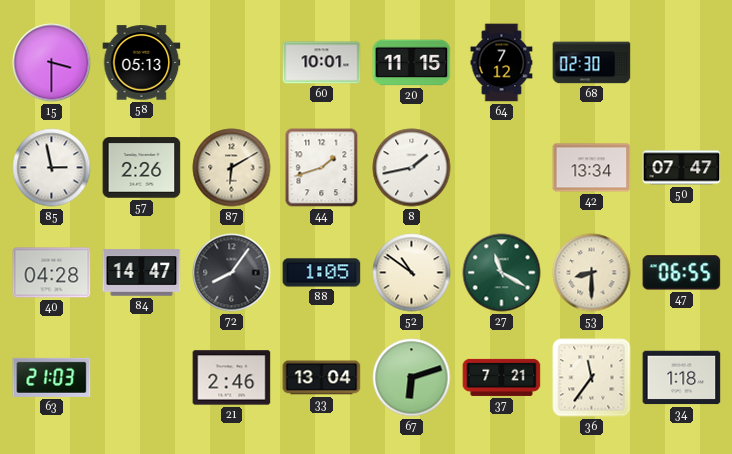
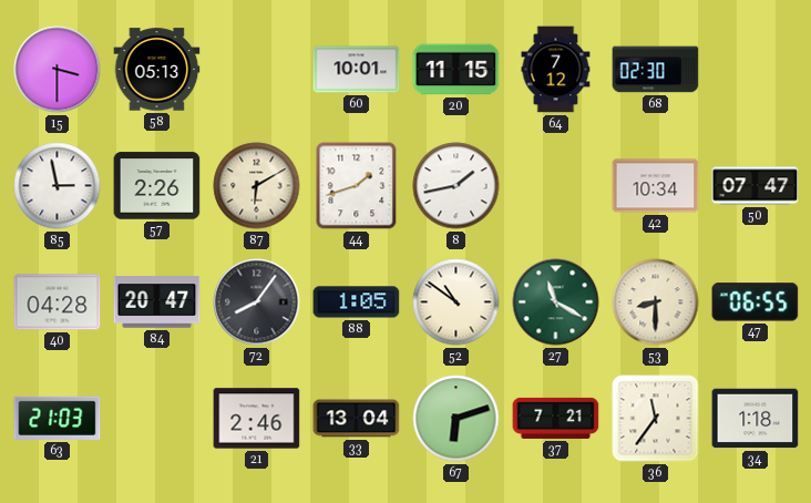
42: 13:34 -> 10:34
84: 14:47 -> 20:47
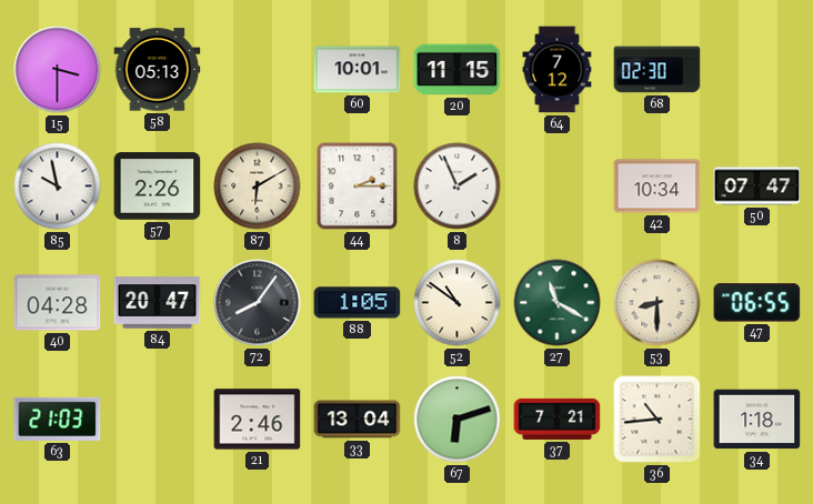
85: 2:58 -> 9:58
44: 1:42 -> 2:15
8: 1:43 -> 1:56
36: 11:36 -> 10:44
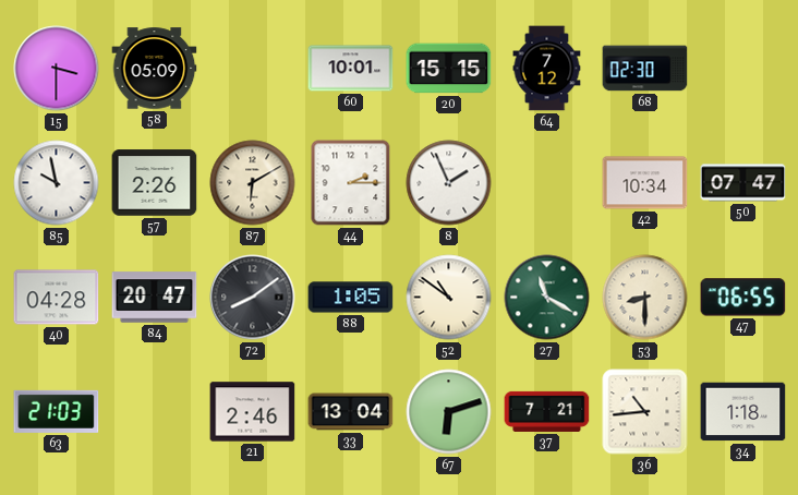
58: 05:13 -> 05:09
20: 11:15 -> 15:15
72: 8:06 -> 8:09
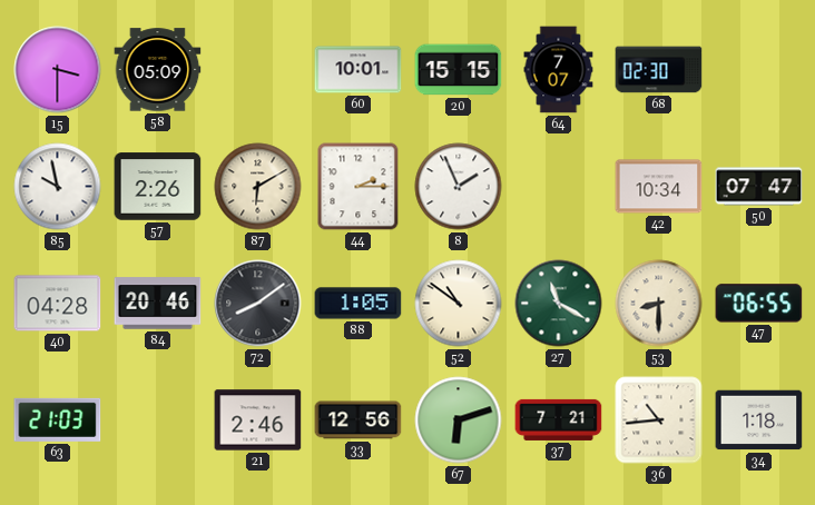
64: 7:12 -> 7:07
84: 20:47 -> 20:46
33: 13:04 -> 12:56
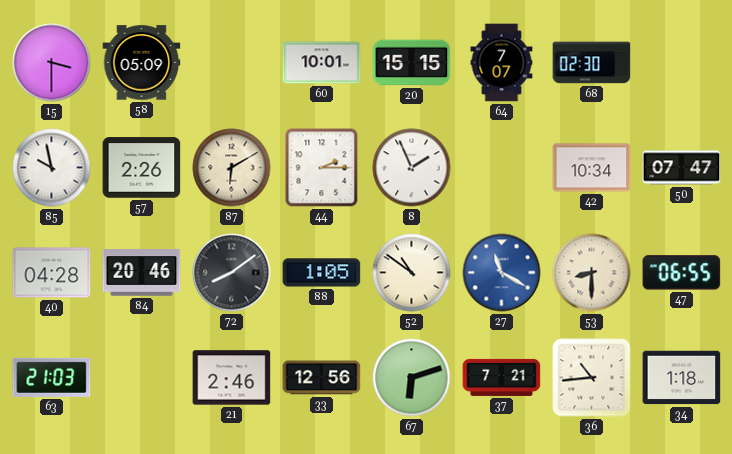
27 dial: green -> blue
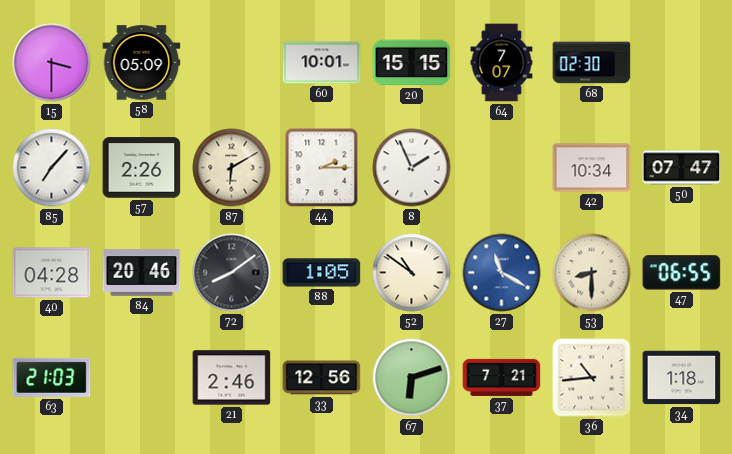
85: 9:58 -> 7:07
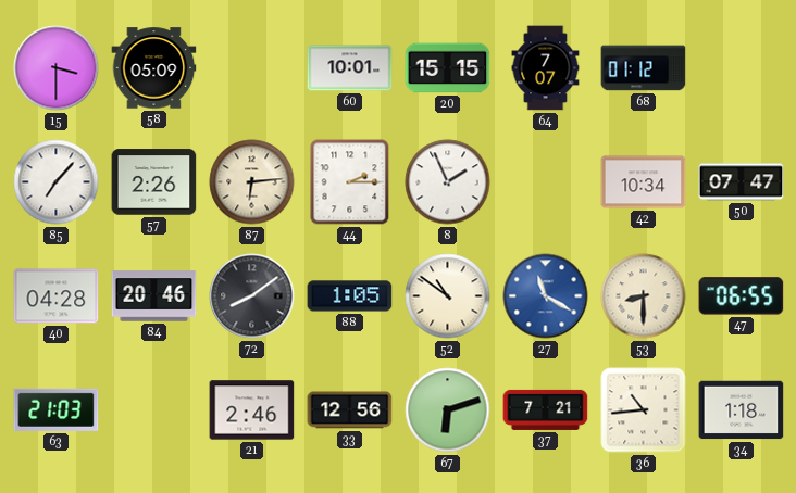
68: 02:30 -> 01:12
87: 6:10 -> 6:14
